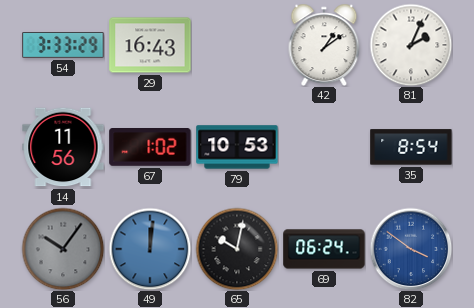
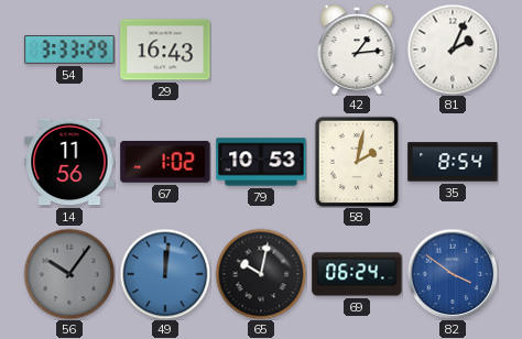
42: 1:09 -> 1:14
58: none -> 2:02
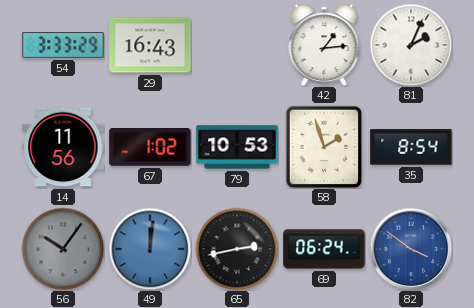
58: 2:02 -> 1:57
65: 10:02 -> 2:43
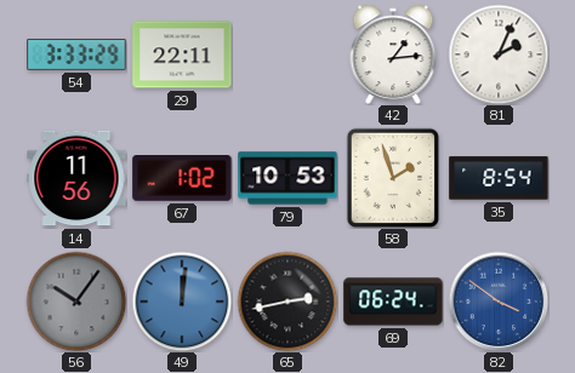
29: 16:43 -> 22:11
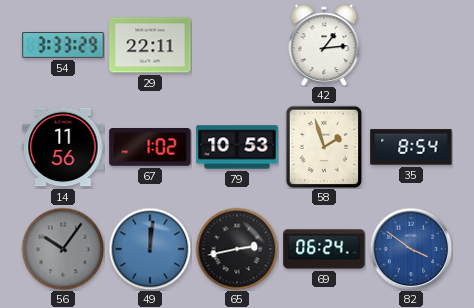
81: 2:04 -> none
